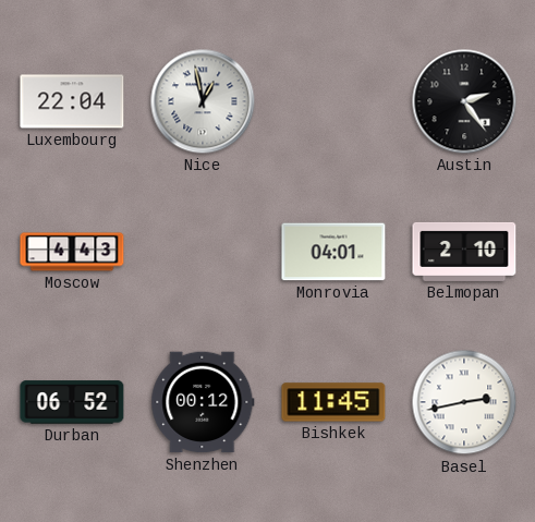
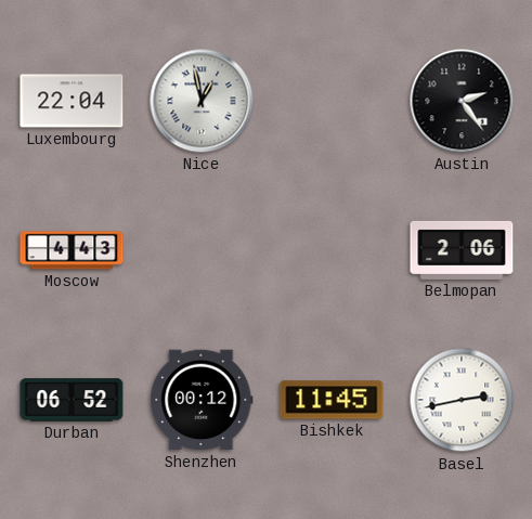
Monrovia: 04:01 -> none
Belmopan: 2:10 -> 2:06
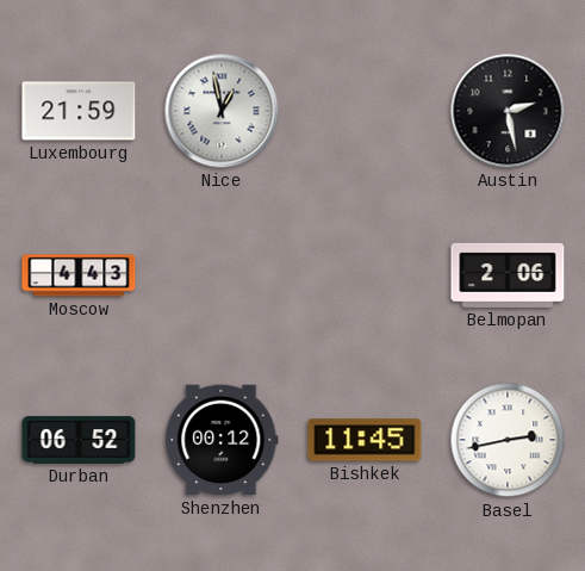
Luxembourg: 22:04 -> 21:59
Austin: 2:24 -> 2:28
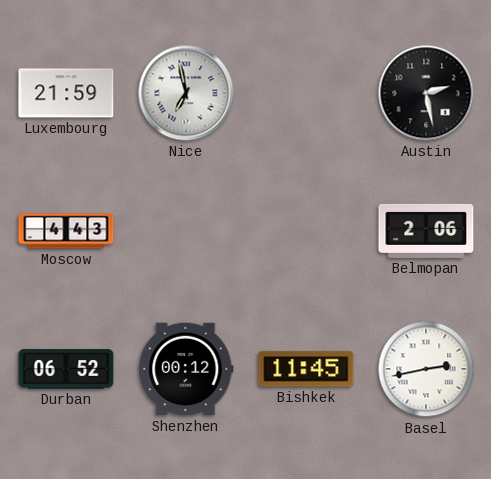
Nice: 12:58 -> 6:58
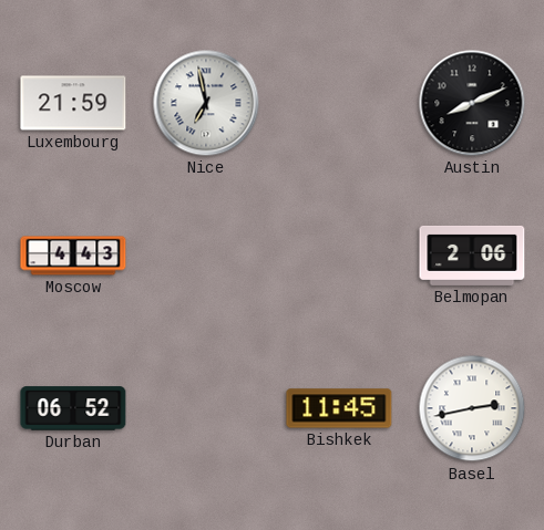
Austin: 2:28 -> 8:11
Shenzhen: 00:12 -> none
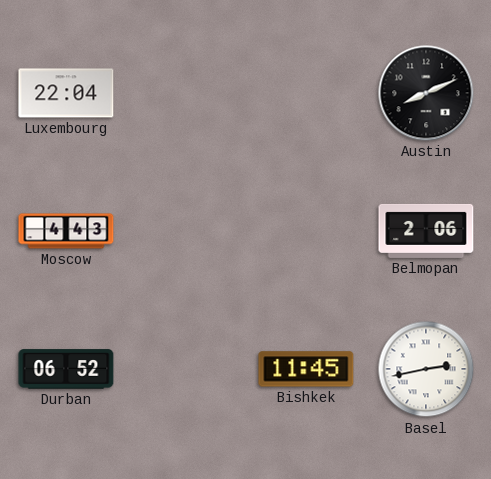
Luxembourg: 21:59 -> 22:04
Nice: 6:58 -> none
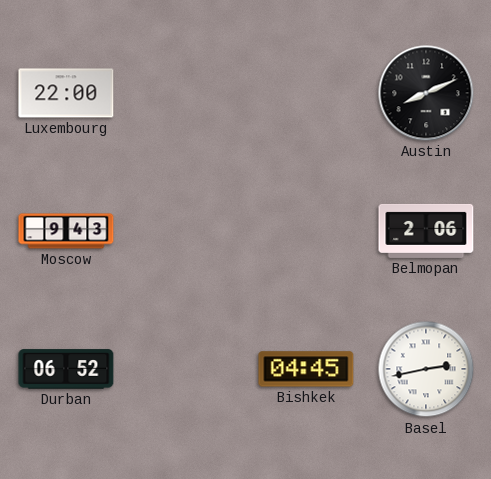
Luxembourg: 22:04 -> 22:00
Moscow: 4:43 -> 9:43
Bishkek: 11:45 -> 04:45
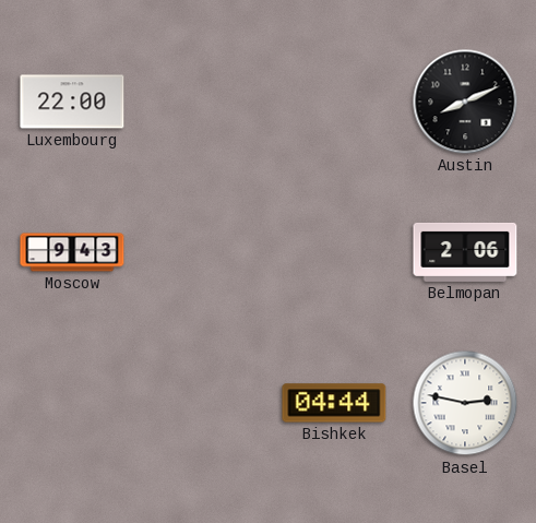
Durban: 06:52 -> none
Bishkek: 04:45 -> 04:44
Basel: 2:43 -> 2:47
